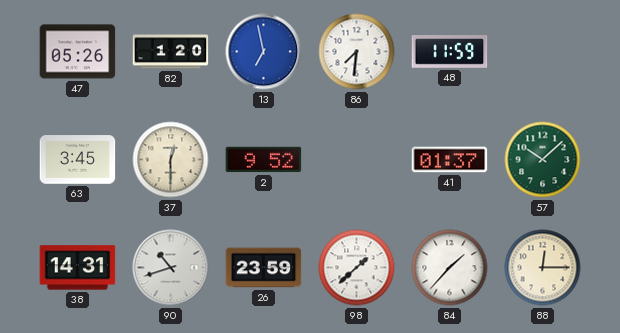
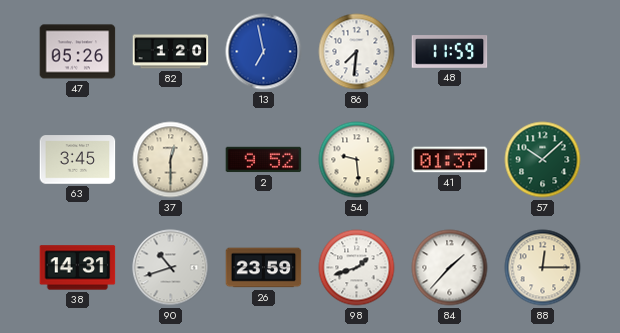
54: none -> 9:29
98: 1:38 -> 1:42
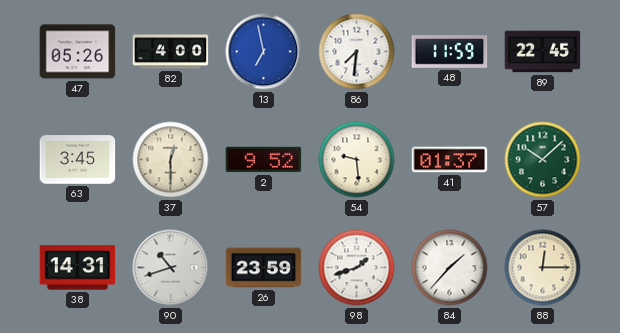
82: 1:20 -> 4:00
89: none -> 22:45
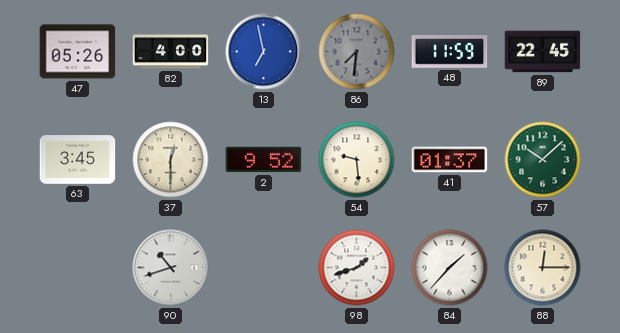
86 dial: white -> grey
38: 14:31 -> none
26: 23:59 -> none
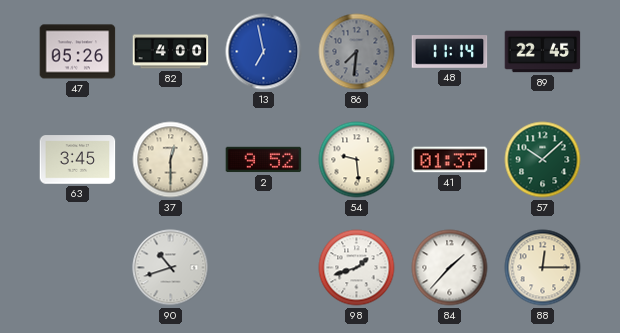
48: 11:59 -> 11:14
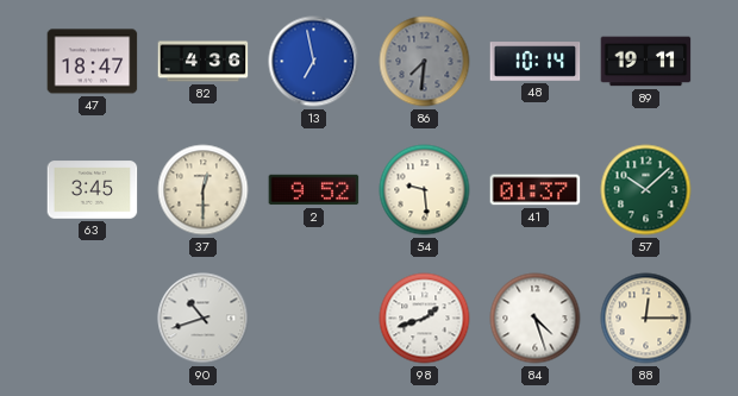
47: 05:26 -> 18:47
82: 4:00 -> 4:36
48: 11:14 -> 10:14
89: 22:45 -> 19:11
84: 1:37 -> 4:27
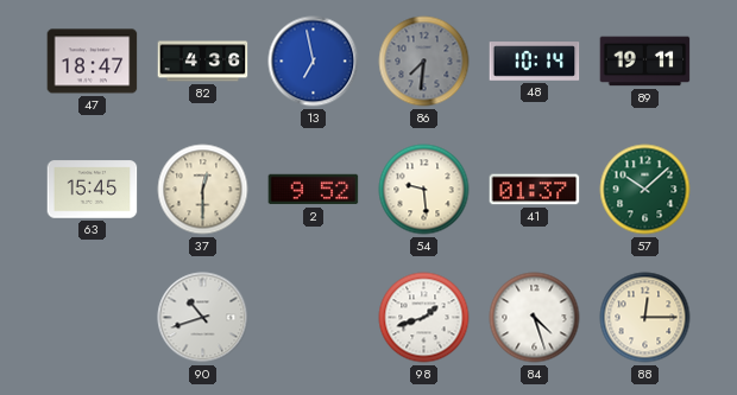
63: 3:45 -> 15:45
